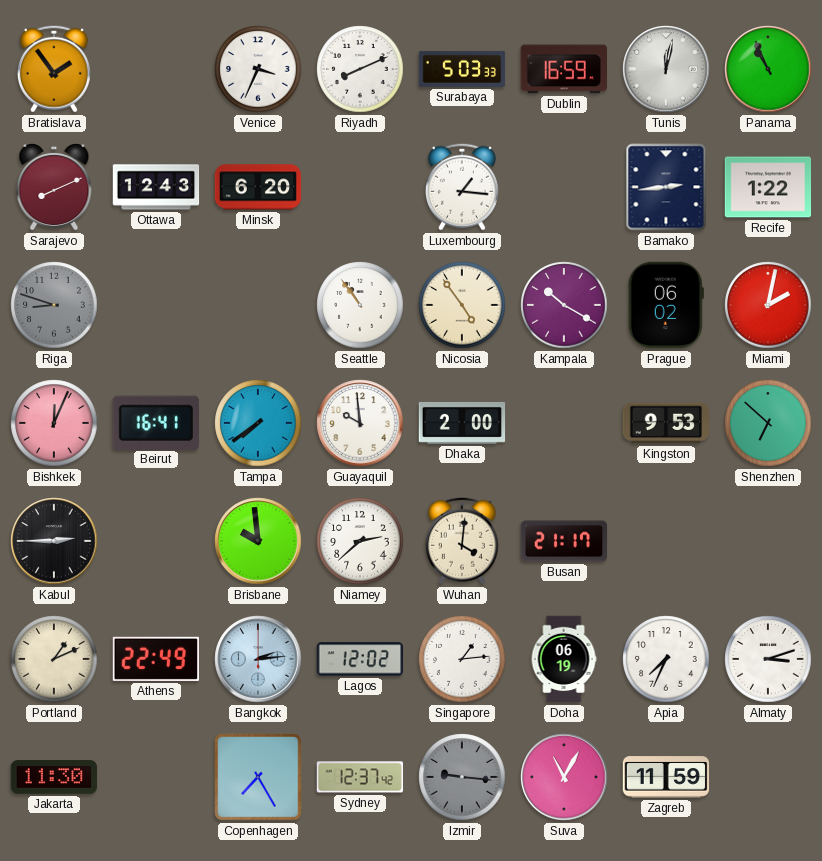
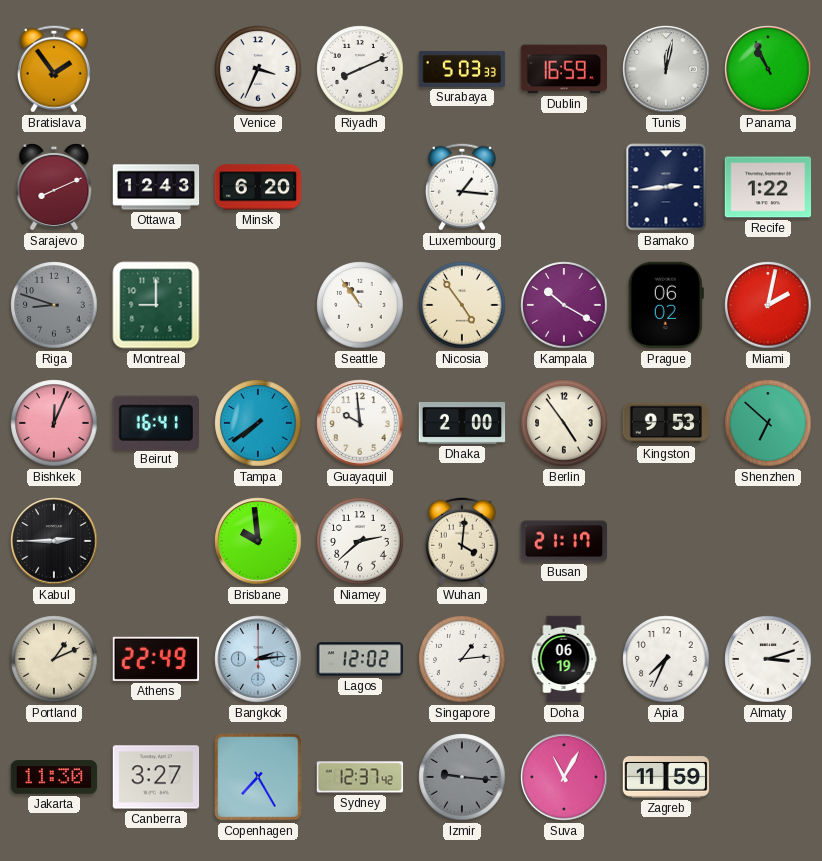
Montreal: none -> 9:00
Berlin: none -> 4:54
Canberra: none -> 3:27
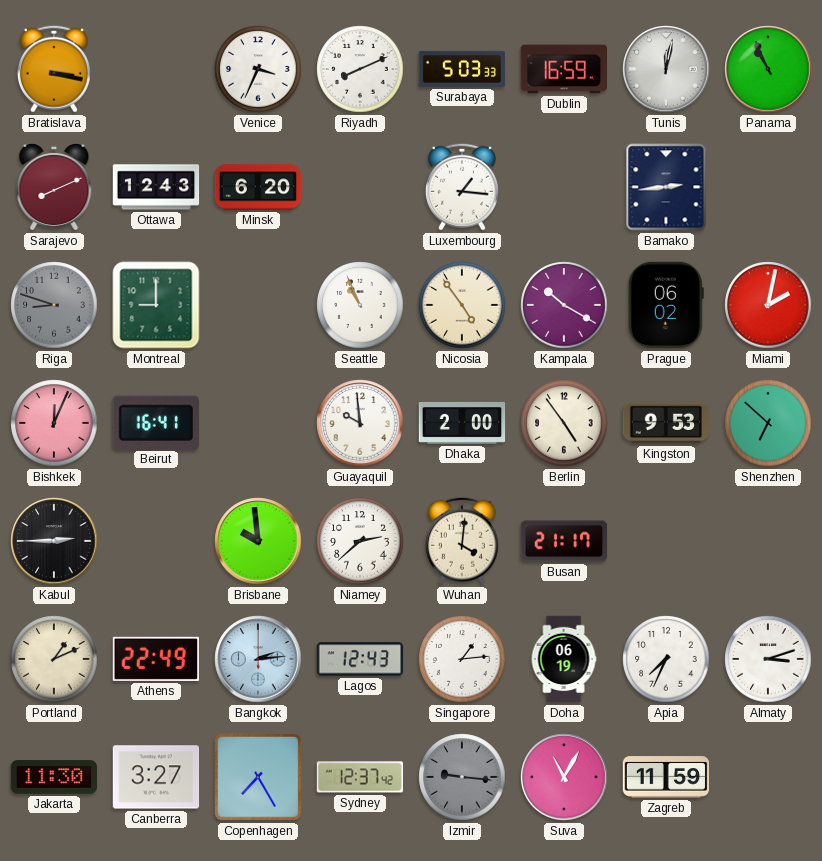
Bratislava: 1:54 -> 3:17
Recife: 1:22 -> none
Seattle: 10:54 -> 10:56
Tampa: 7:39 -> none
Lagos: 12:02 -> 12:43
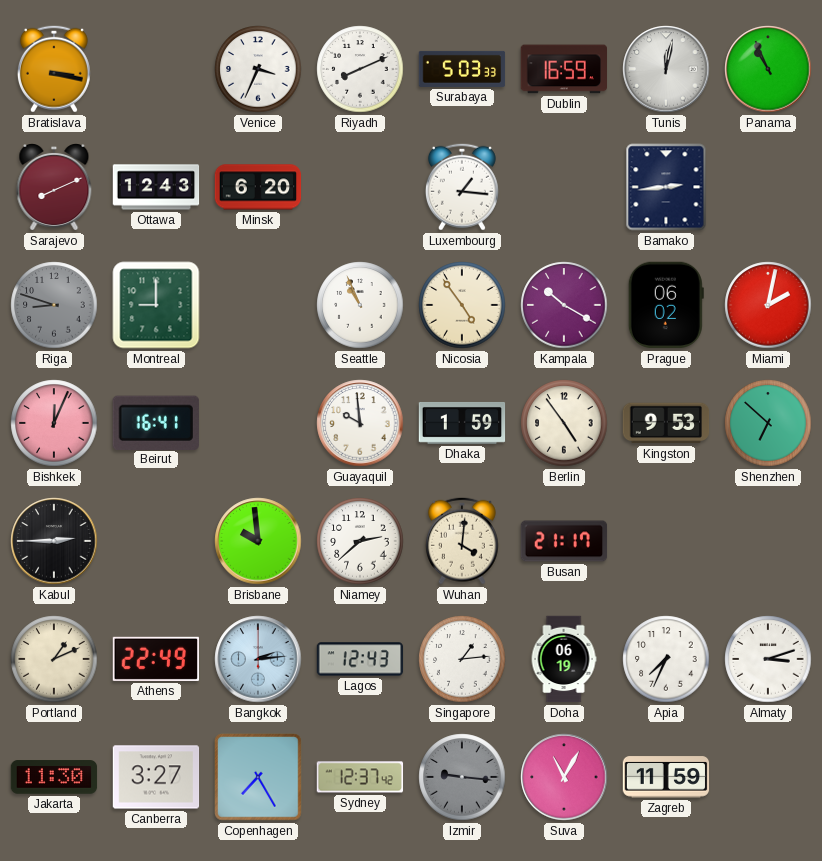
Dhaka: 2:00 -> 1:59
